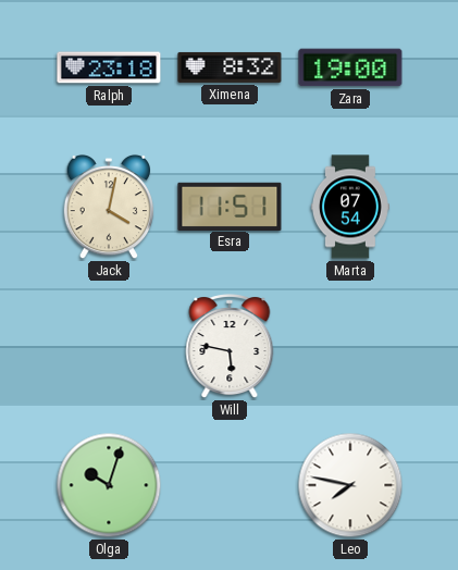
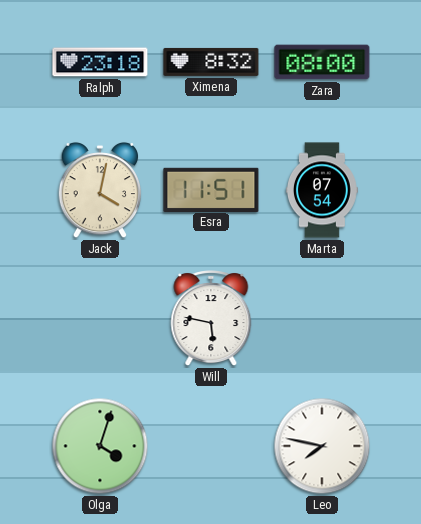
Zara: 19:00 -> 08:00
Olga: 10:03 -> 4:03
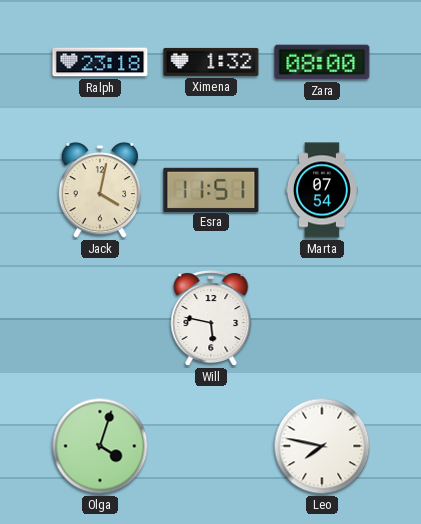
Ximena: 8:32 -> 1:32
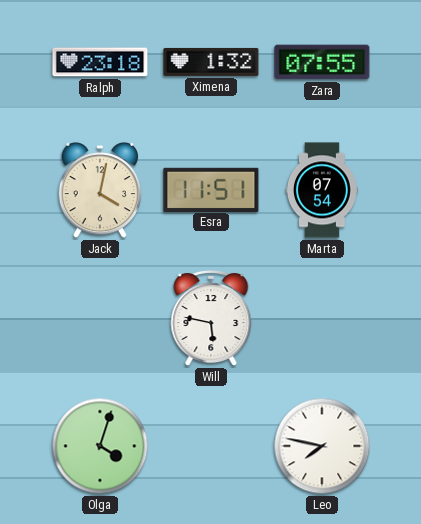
Zara: 08:00 -> 07:55
